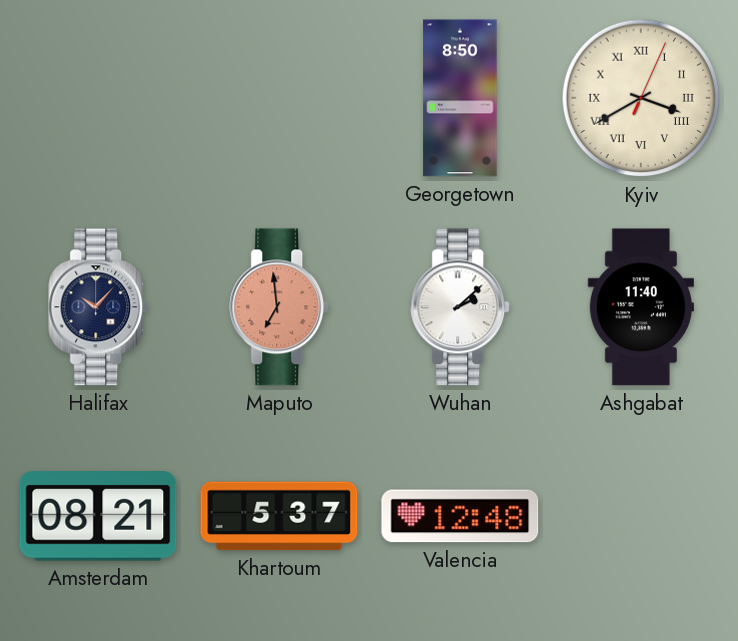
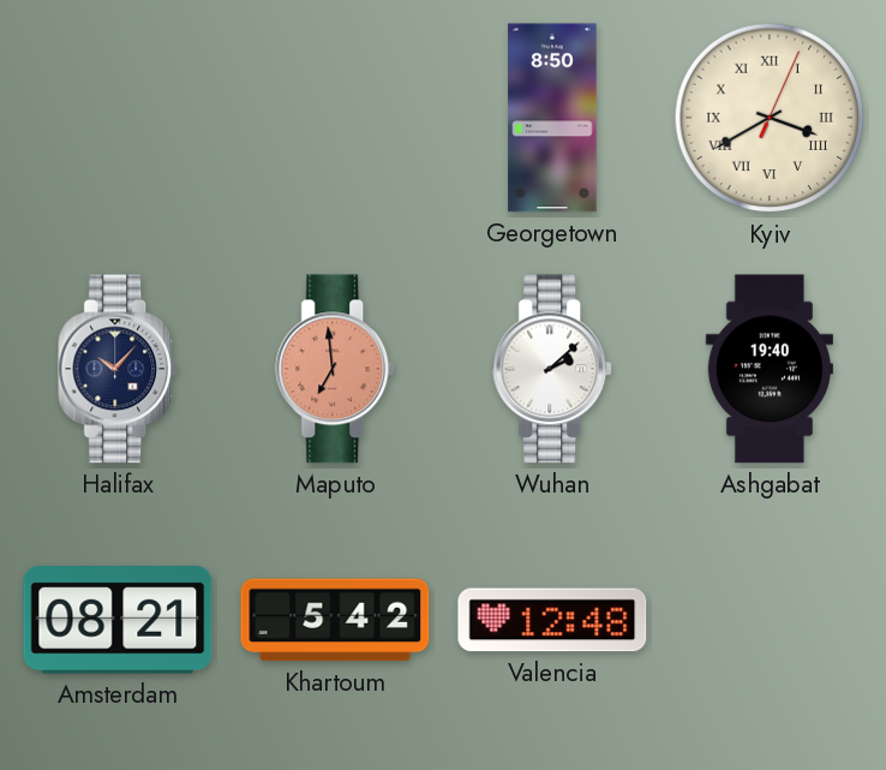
Ashgabat: 11:40 -> 19:40
Khartoum: 5:37 -> 5:42
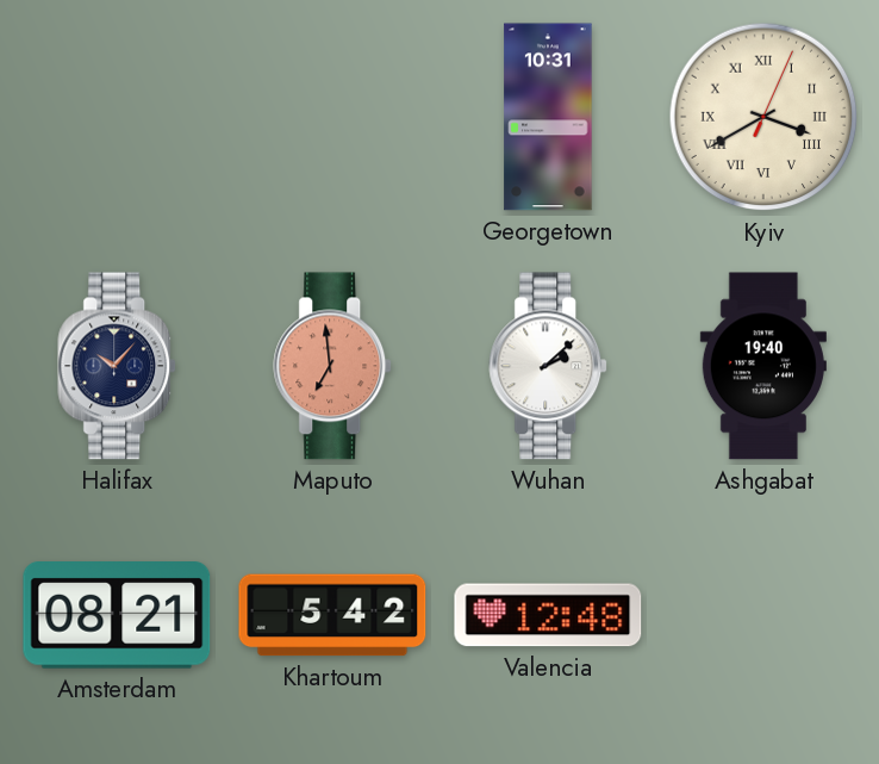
Georgetown: 8:50 -> 10:31
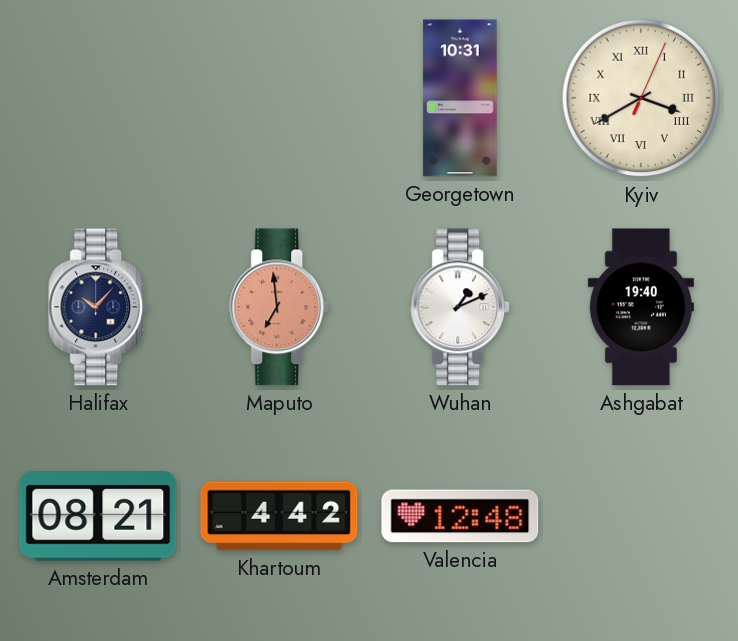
Wuhan: 2:08 -> 1:11
Khartoum: 5:42 -> 4:42
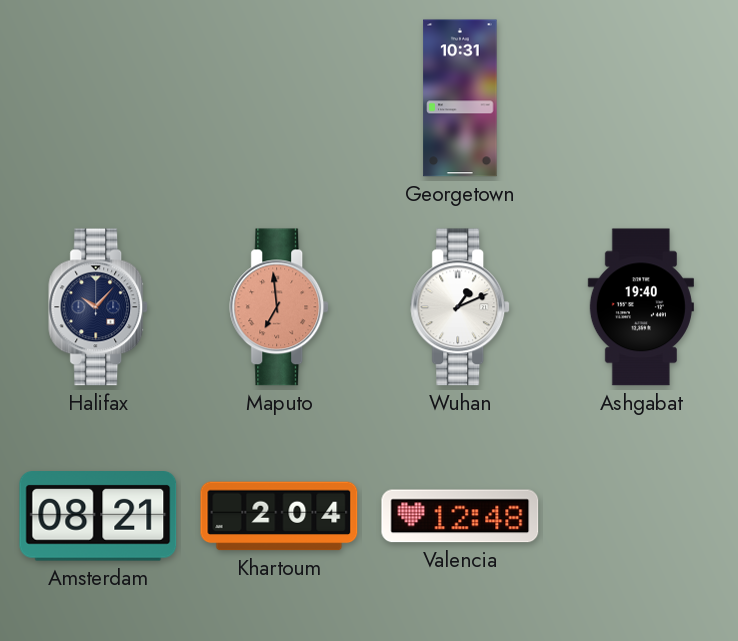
Kyiv: 3:40 -> none
Khartoum: 4:42 -> 2:04
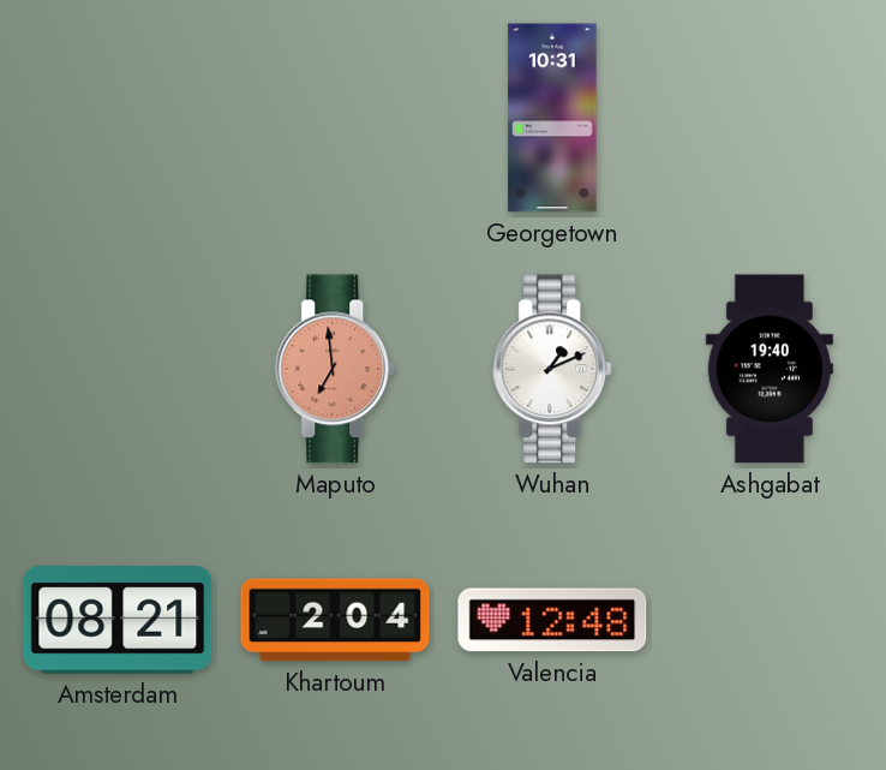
Halifax: 10:07 -> none
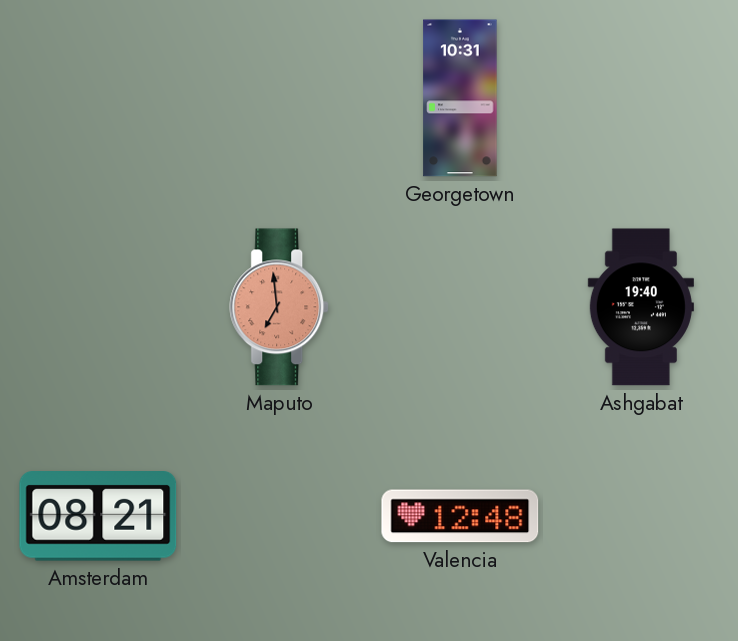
Wuhan: 1:11 -> none
Khartoum: 2:04 -> none
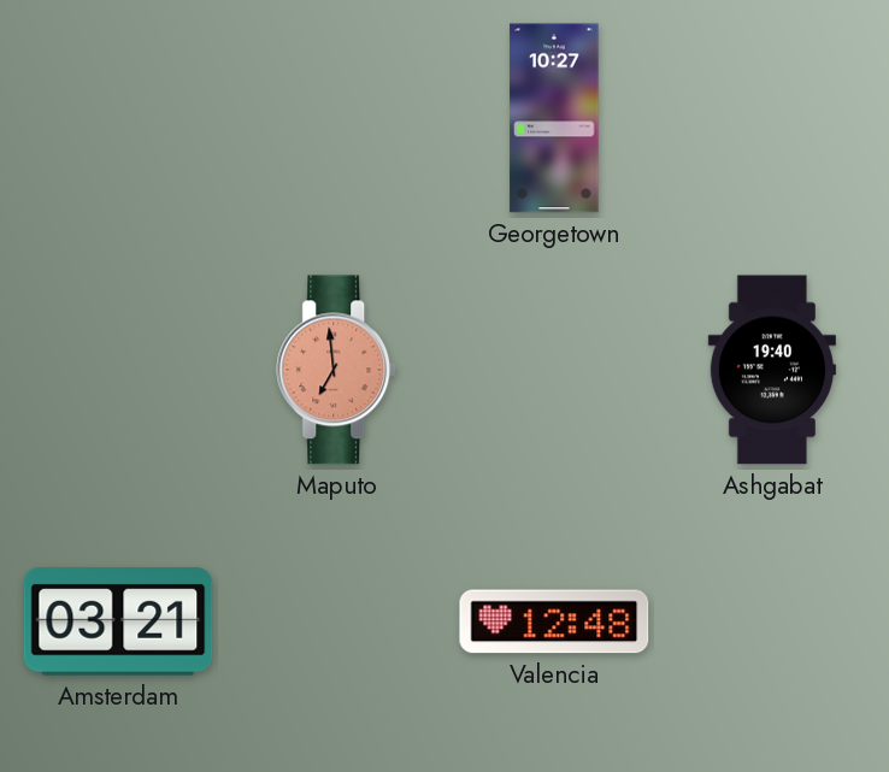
Georgetown: 10:31 -> 10:27
Amsterdam: 08:21 -> 03:21
